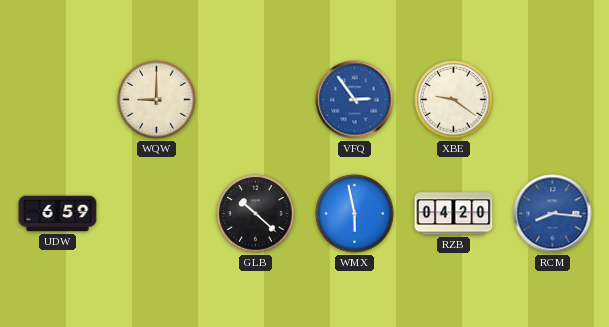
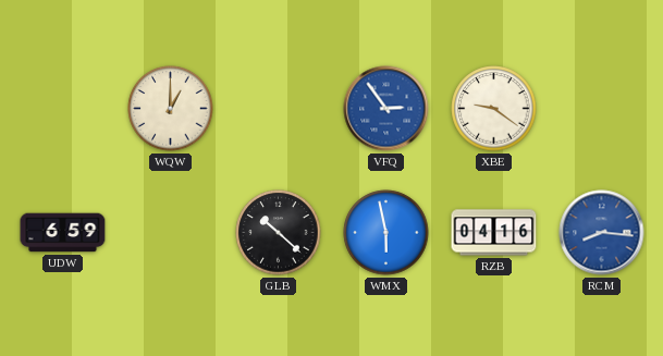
WQW: 9:00 -> 1:00
RZB: 04:20 -> 04:16
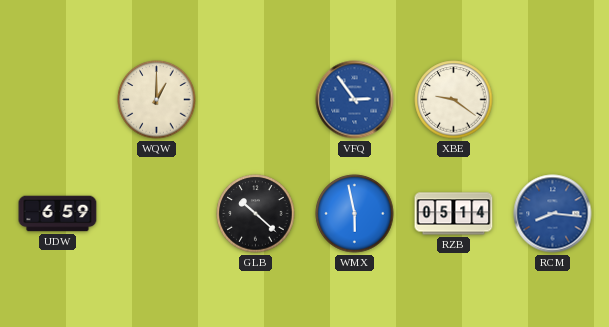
RZB: 04:16 -> 05:14
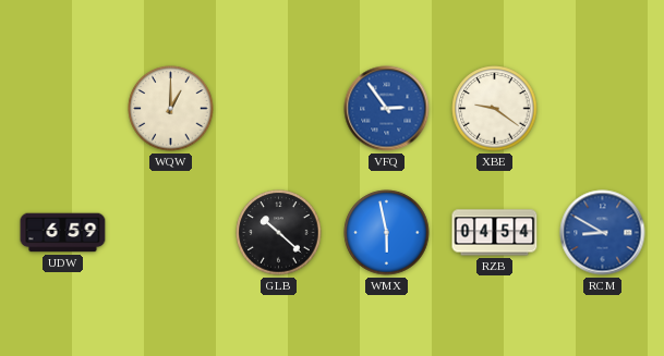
RZB: 05:14 -> 04:54
RCM: 8:16 -> 8:50
